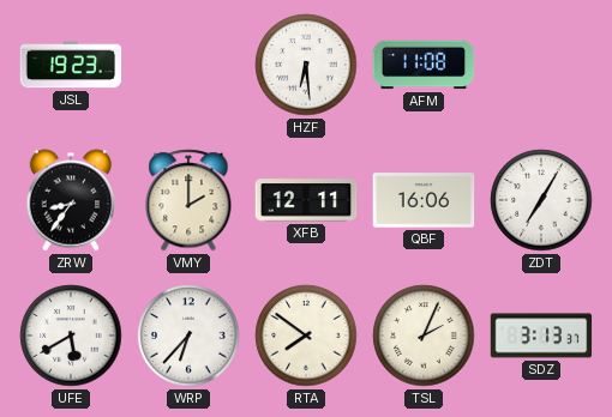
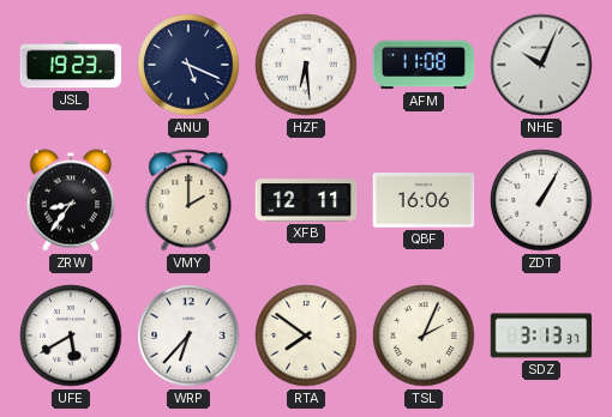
ANU: none -> 5:19
NHE: none -> 10:04
ZDT: 7:05 -> 1:05
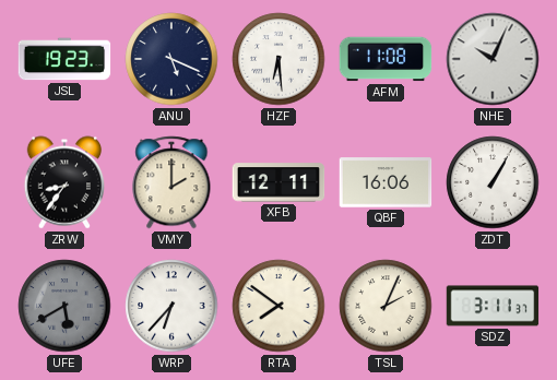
UFE dial: white -> grey
SDZ: 3:13 -> 3:11
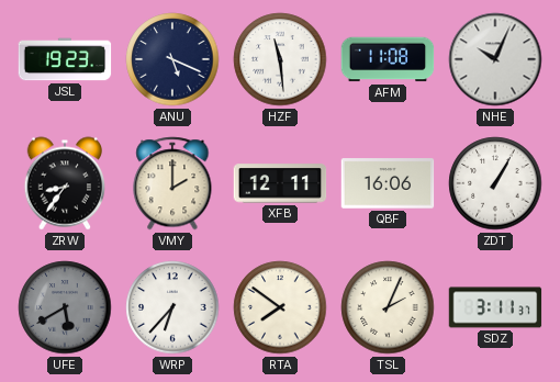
HZF: 6:29 -> 11:29
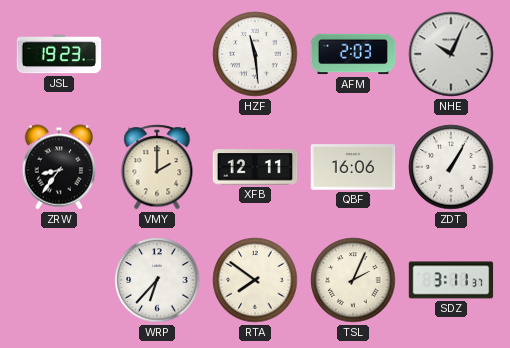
ANU: 5:19 -> none
AFM: 11:08 -> 2:03
UFE: 5:40 -> none
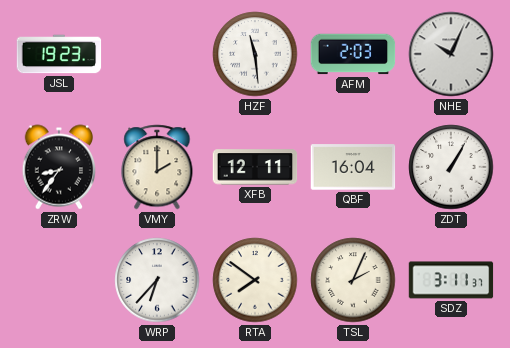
QBF: 16:06 -> 16:04
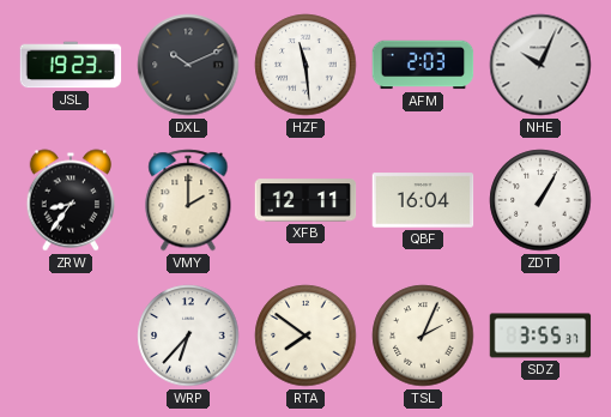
DXL: none -> 10:11
SDZ: 3:11 -> 3:55
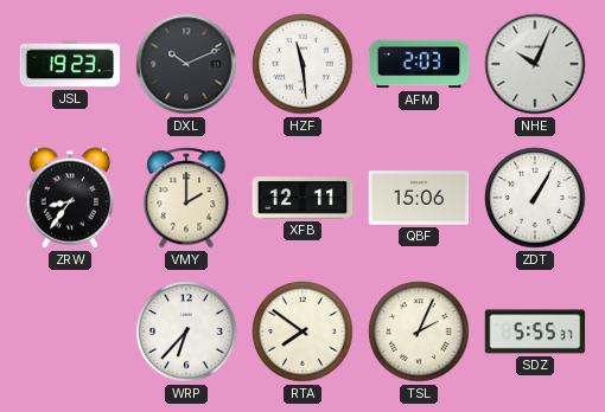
QBF: 16:04 -> 15:06
SDZ: 3:55 -> 5:55
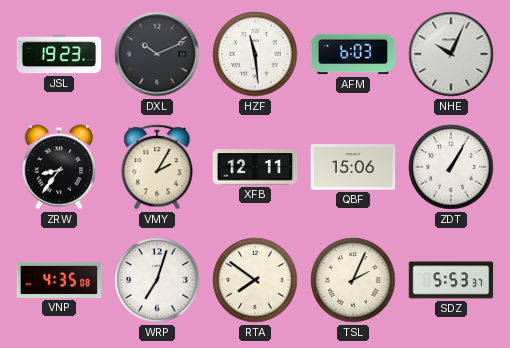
AFM: 2:03 -> 6:03
VMY: 2:00 -> 2:05
VNP: none -> 4:35
WRP: 6:37 -> 7:03
SDZ: 5:55 -> 5:53
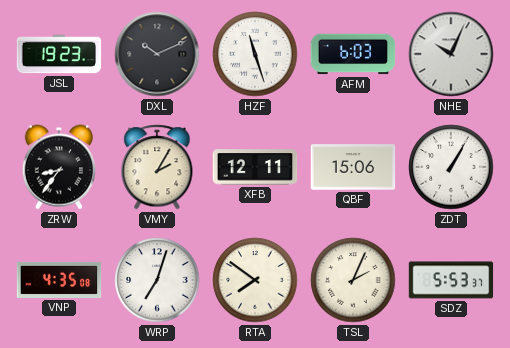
HZF: 11:29 -> 11:27
